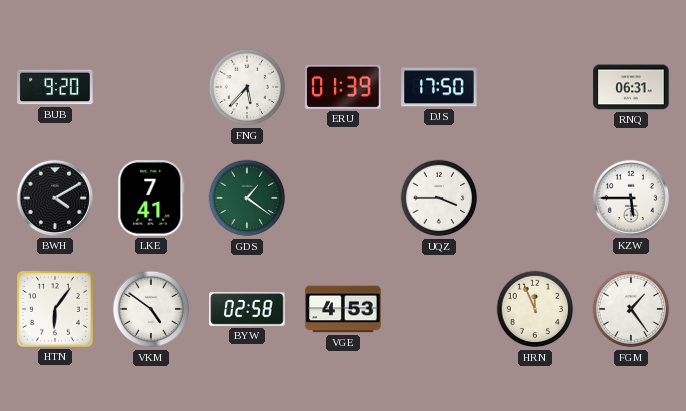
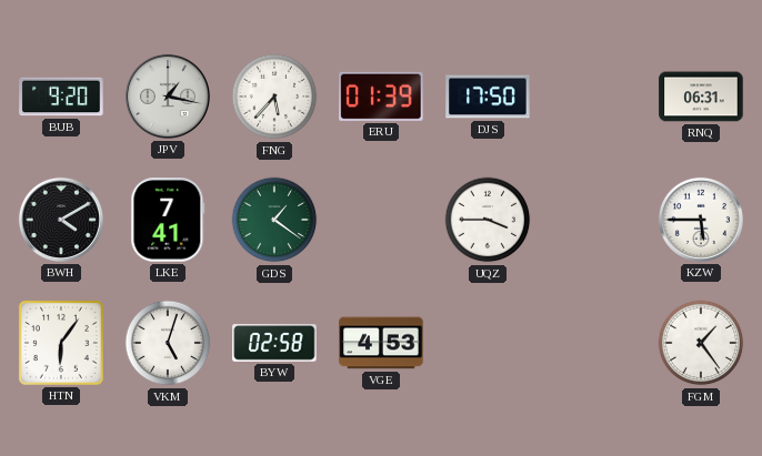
JPV: none -> 1:17
VKM: 4:51 -> 5:03
HRN: 11:56 -> none
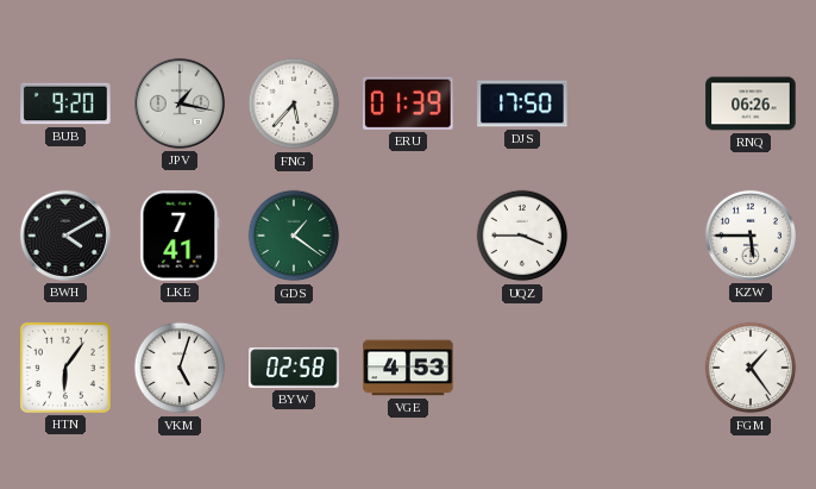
RNQ: 06:31 -> 06:26
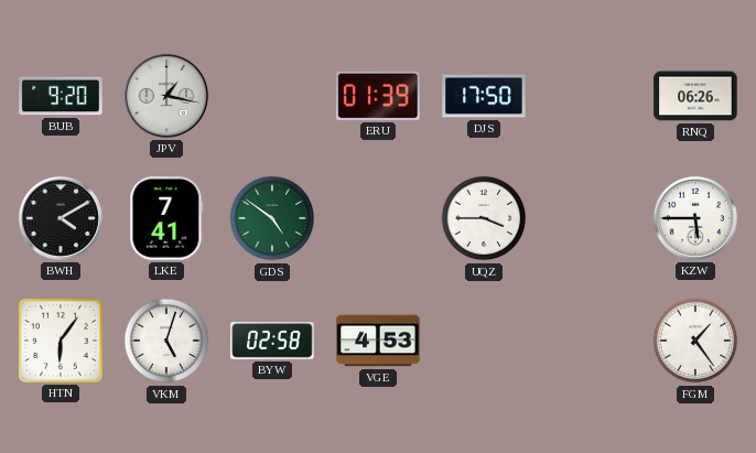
FNG: 5:37 -> none
GDS: 1:21 -> 4:51
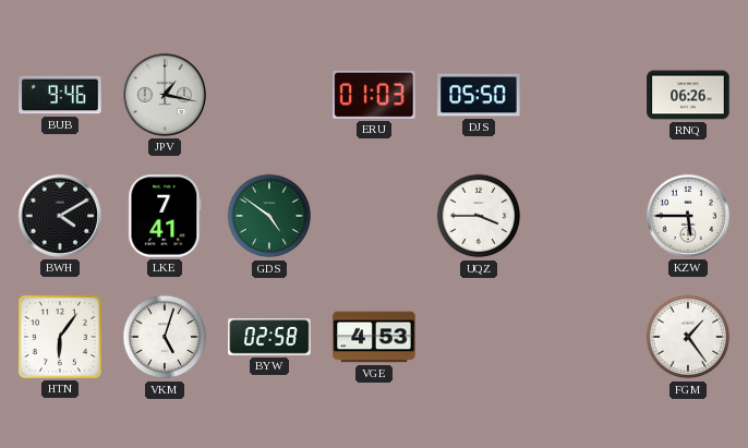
BUB: 9:20 -> 9:46
ERU: 01:39 -> 01:03
DJS: 17:50 -> 05:50
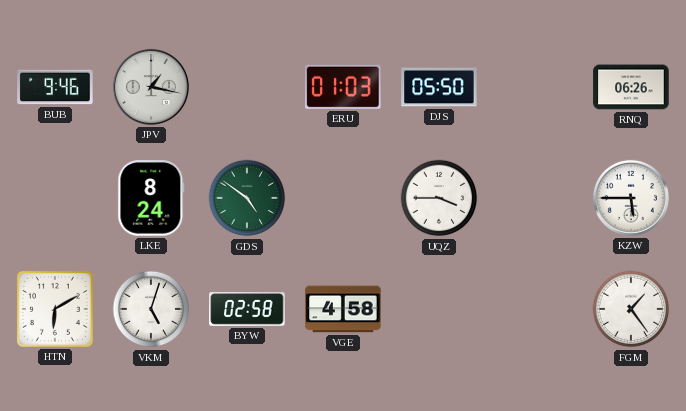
BWH: 4:10 -> none
LKE: 7:41 -> 8:24
HTN: 6:06 -> 6:10
VGE: 4:53 -> 4:58
